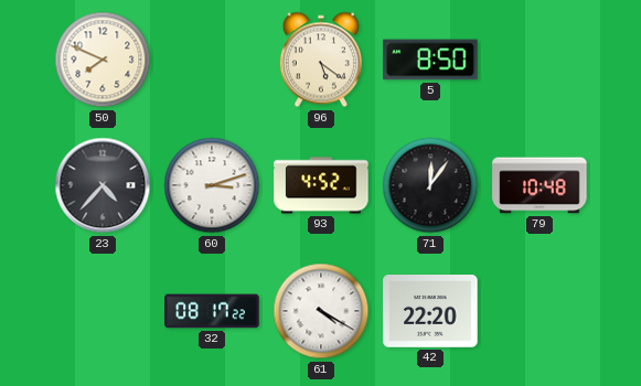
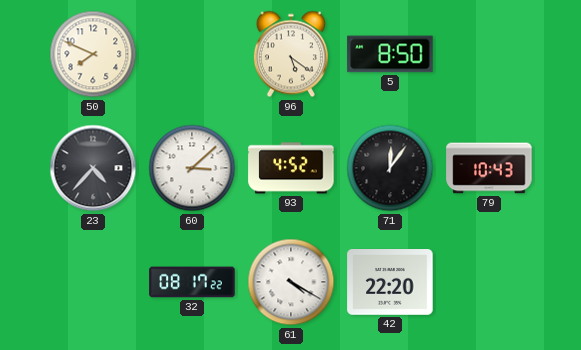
60: 3:12 -> 3:08
79: 10:48 -> 10:43
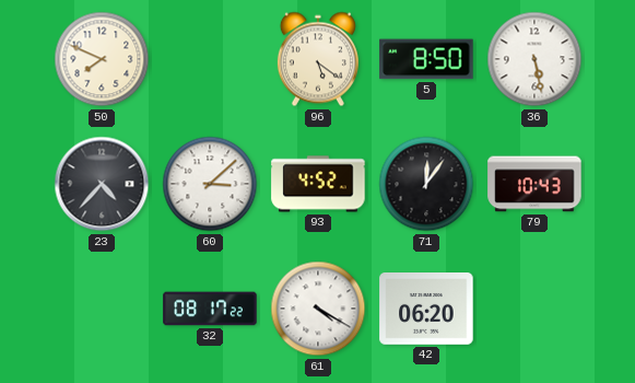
36: none -> 5:28
42: 22:20 -> 06:20
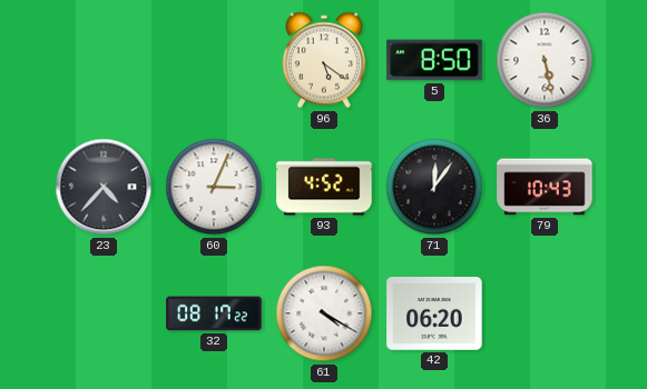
50: 7:49 -> none
60: 3:08 -> 3:04
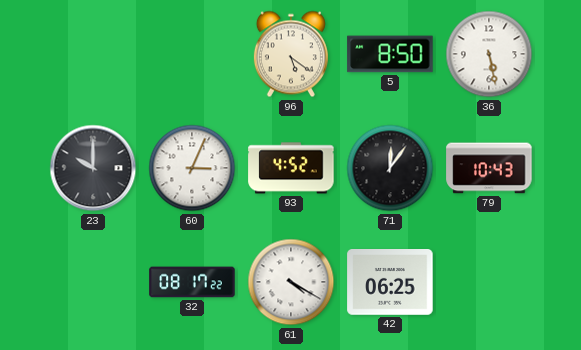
23: 4:37 -> 10:00
42: 06:20 -> 06:25
